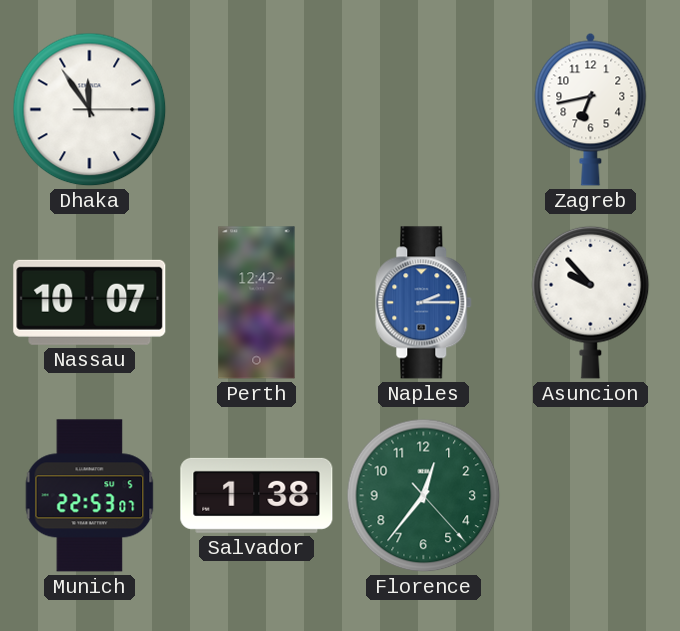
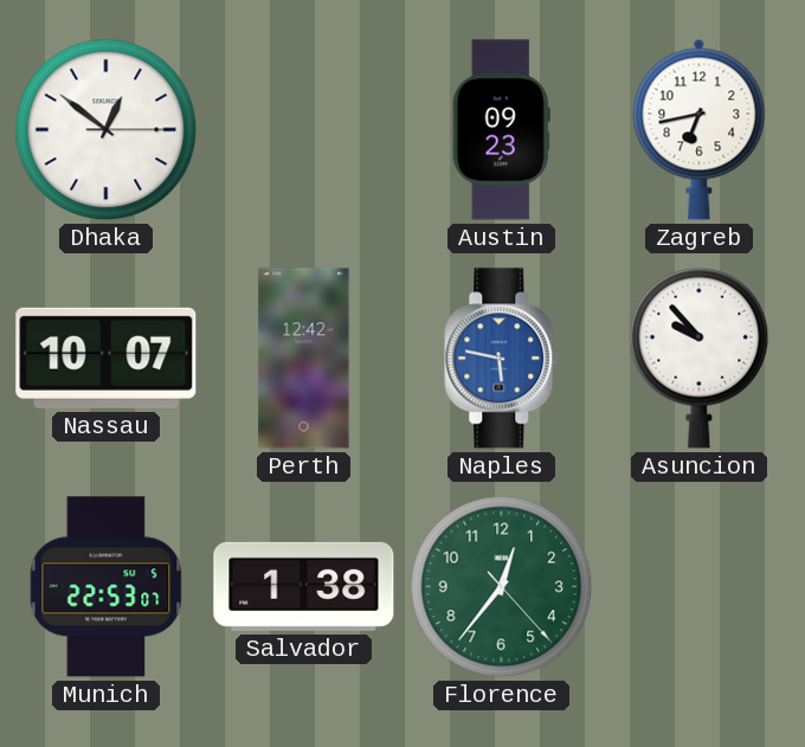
Dhaka: 11:54 -> 12:51
Austin: none -> 09:23
Naples: 2:15 -> 5:47
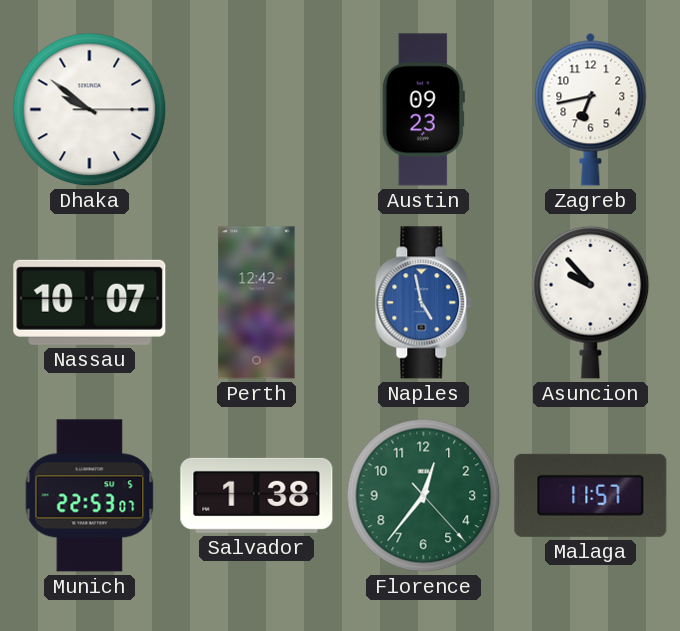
Dhaka: 12:51 -> 9:51
Naples: 5:47 -> 4:58
Malaga: none -> 11:57
